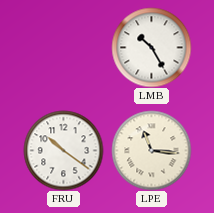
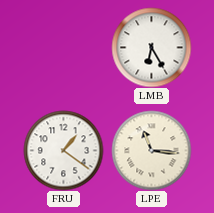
LMB: 10:25 -> 6:25
FRU: 10:21 -> 1:21
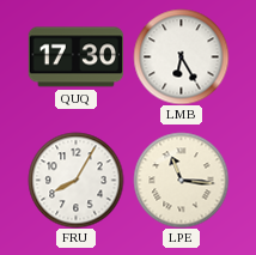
QUQ: none -> 17:30
FRU: 1:21 -> 8:05
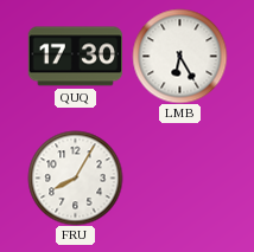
LPE: 11:16 -> none
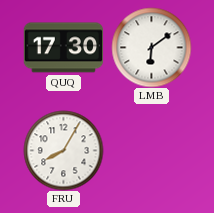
LMB: 6:25 -> 6:09
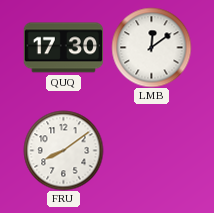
LMB: 6:09 -> 12:09
FRU: 8:05 -> 8:09
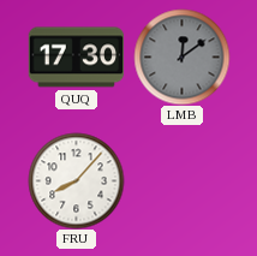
LMB dial: white -> grey
FRU: 8:09 -> 8:07
